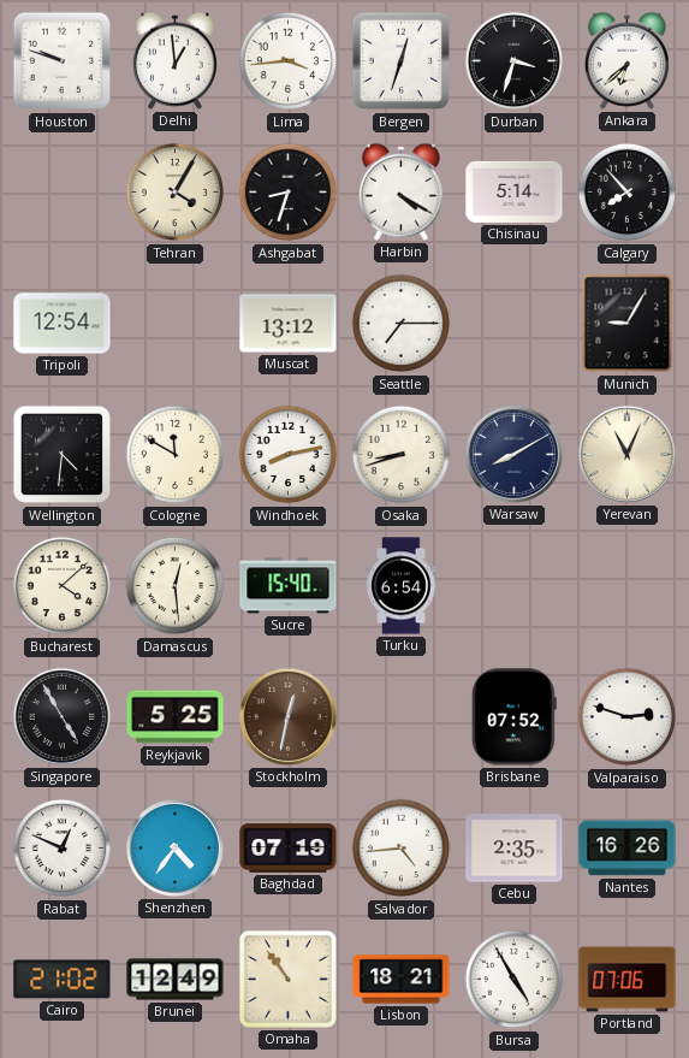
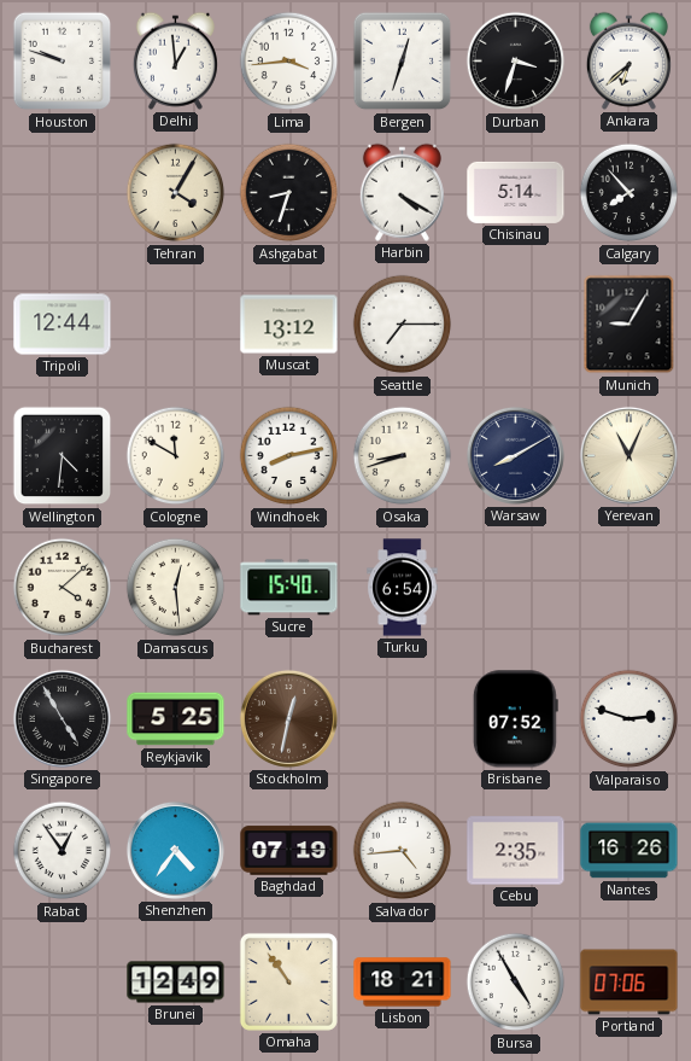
Tripoli: 12:54 -> 12:44
Rabat: 12:49 -> 12:54
Cairo: 21:02 -> none
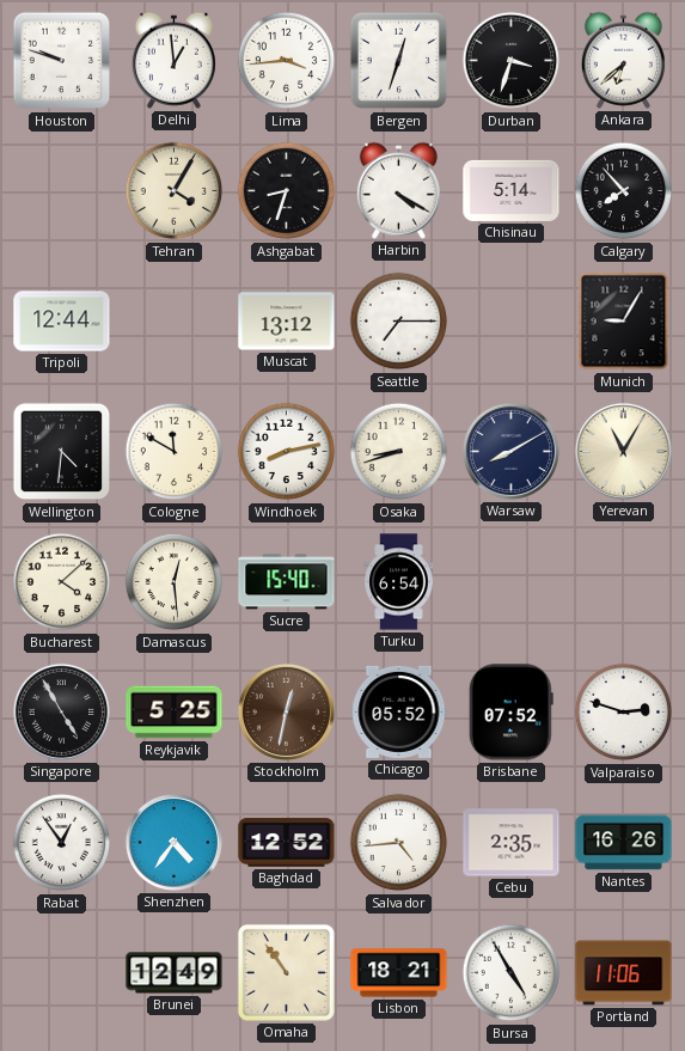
Yerevan: 11:04 -> 11:05
Chicago: none -> 05:52
Baghdad: 07:19 -> 12:52
Portland: 07:06 -> 11:06
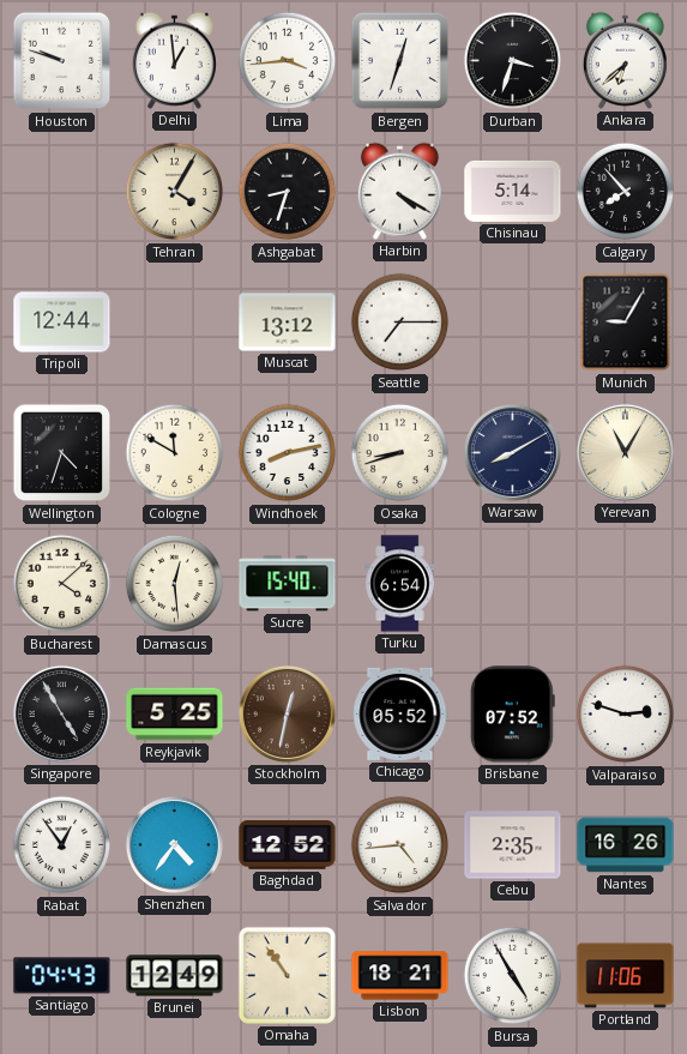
Wellington: 4:31 -> 4:33
Santiago: none -> 04:43
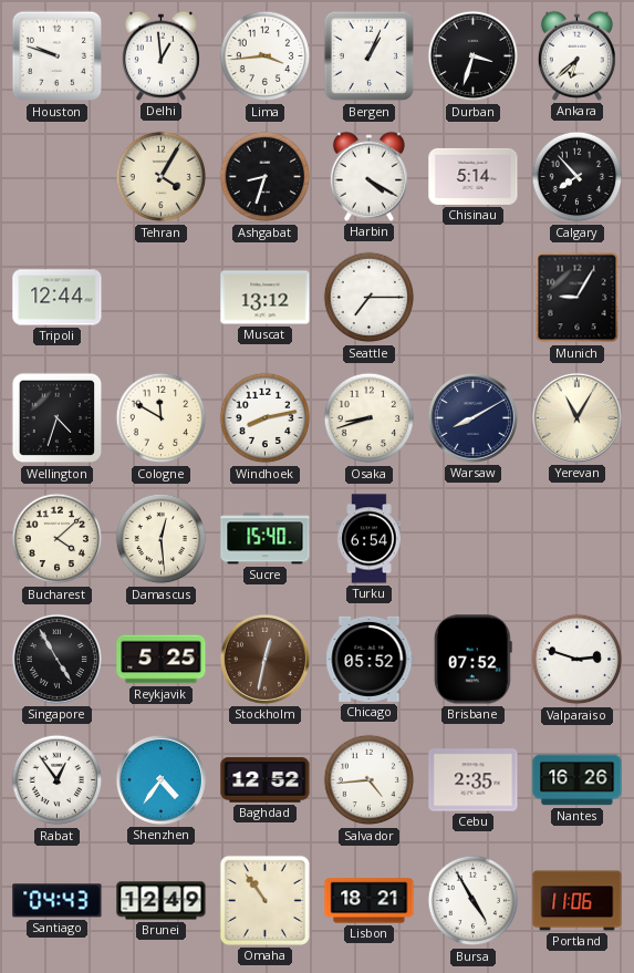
Bergen: 12:33 -> 1:04
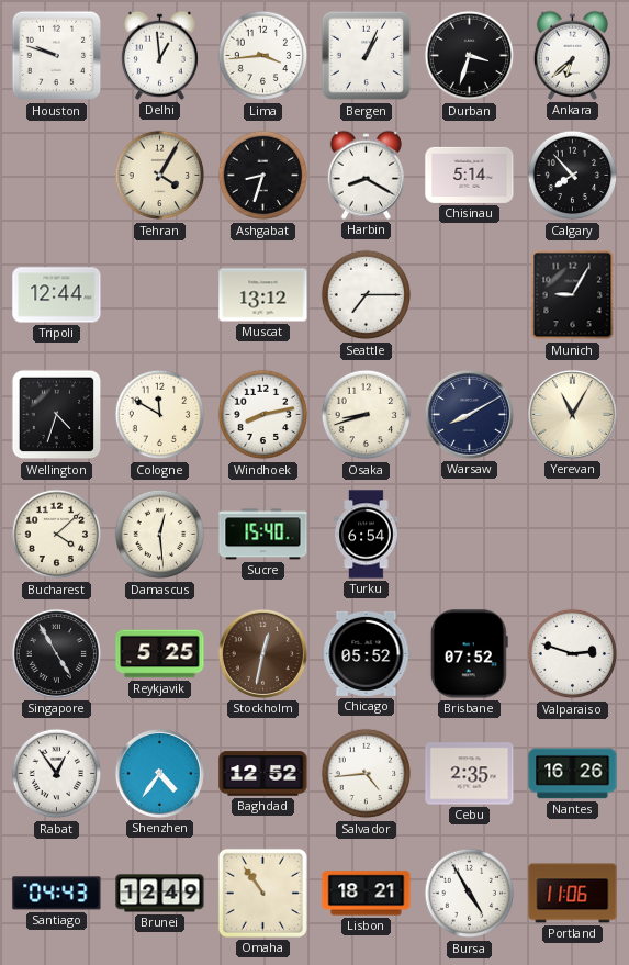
Harbin: 4:20 -> 8:20
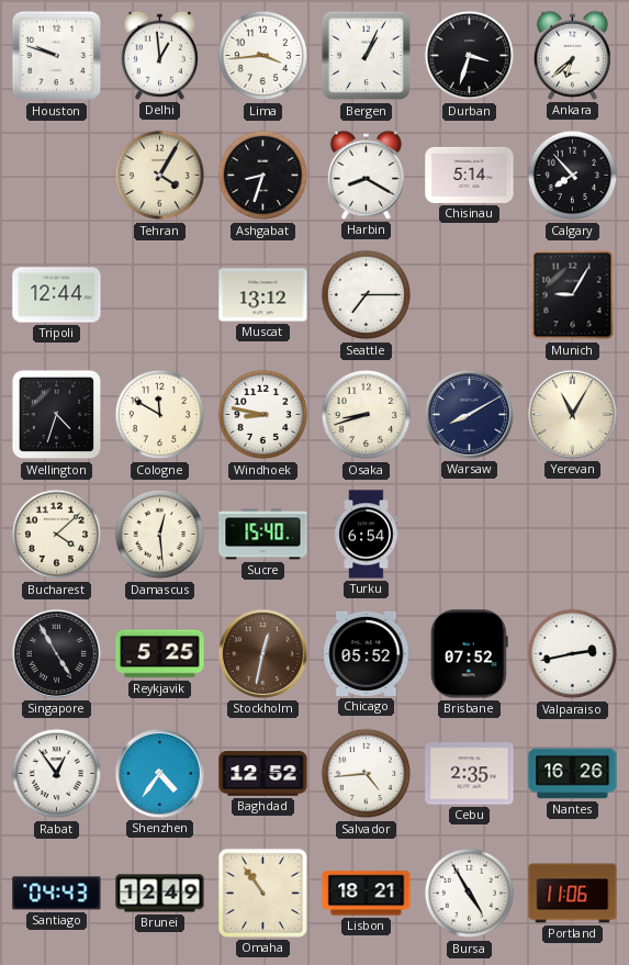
Windhoek: 8:13 -> 8:47
Valparaiso: 2:48 -> 2:43
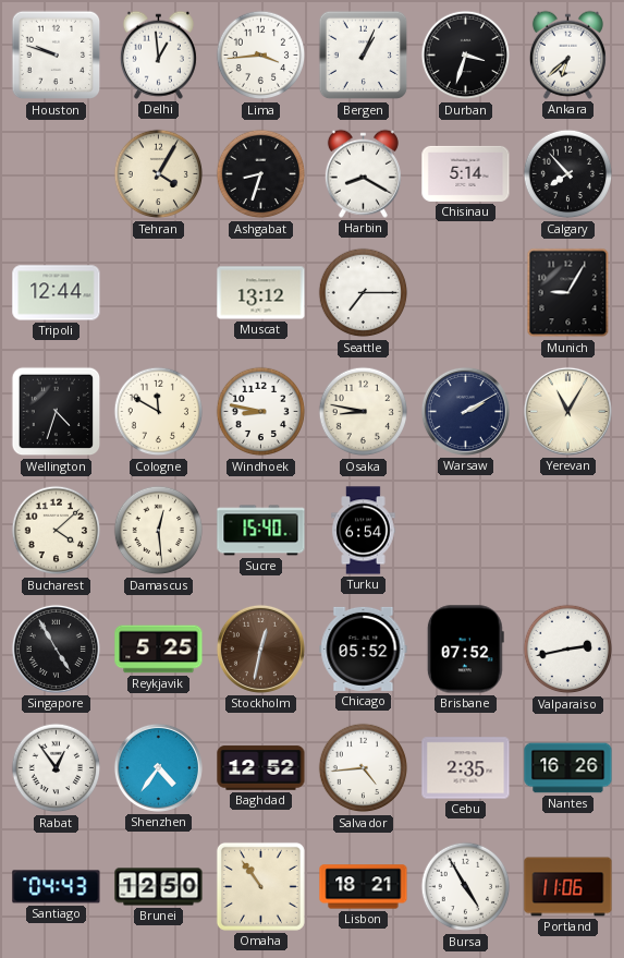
Osaka: 8:42 -> 8:47
Warsaw: 8:10 -> 2:10
Brunei: 12:49 -> 12:50
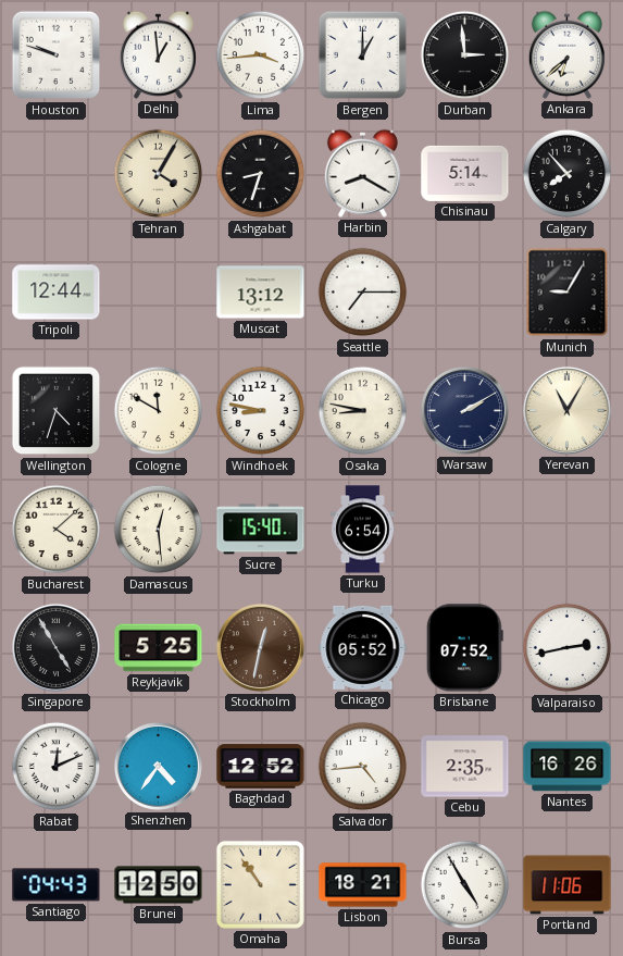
Bergen: 1:04 -> 1:00
Durban: 3:33 -> 2:59
Rabat: 12:54 -> 12:11
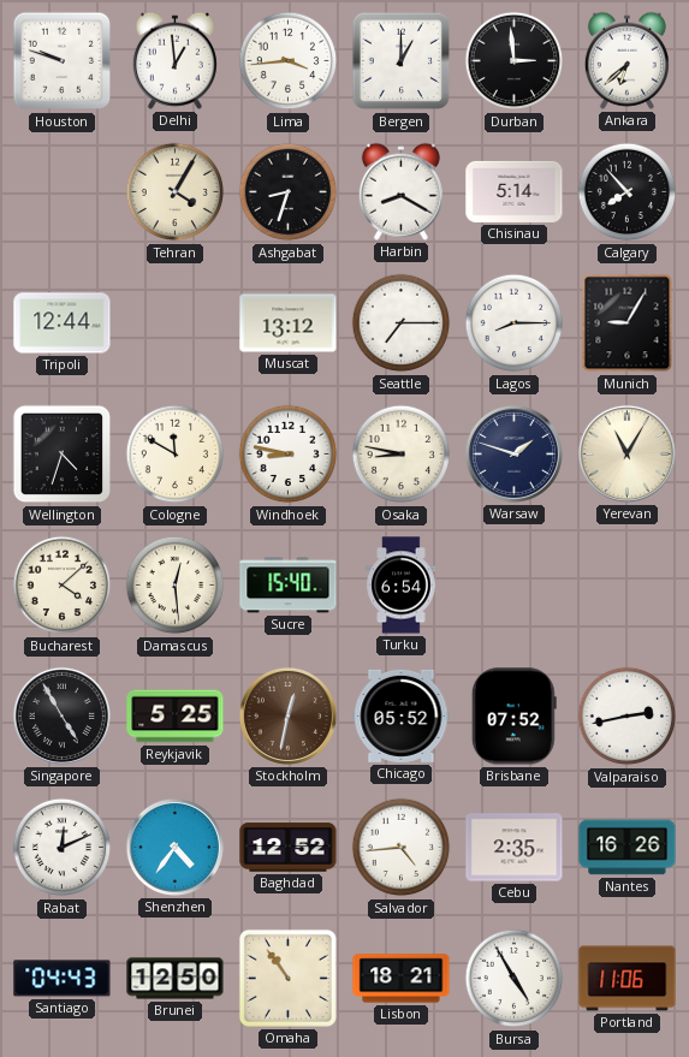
Lagos: none -> 8:15
Warsaw: 2:10 -> 1:48
